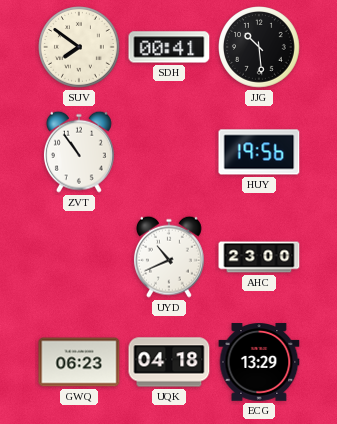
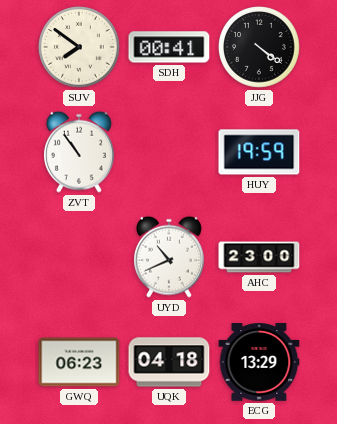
JJG: 10:29 -> 4:21
HUY: 19:56 -> 19:59
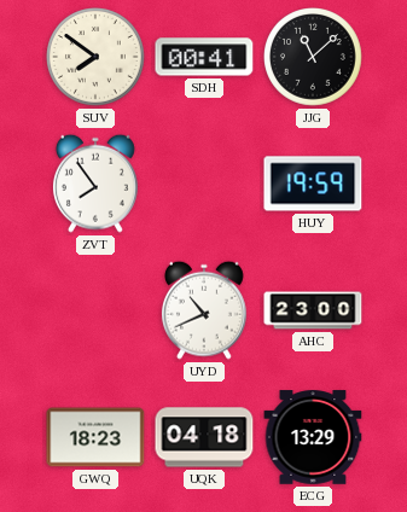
JJG: 4:21 -> 11:08
ZVT: 10:54 -> 7:54
GWQ: 06:23 -> 18:23
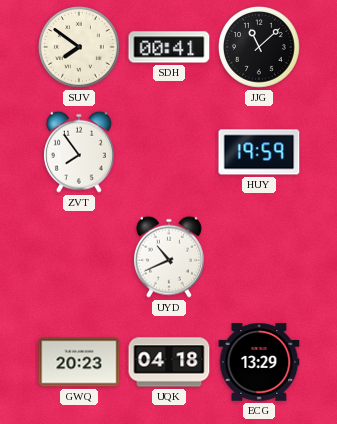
AHC: 23:00 -> none
GWQ: 18:23 -> 20:23
